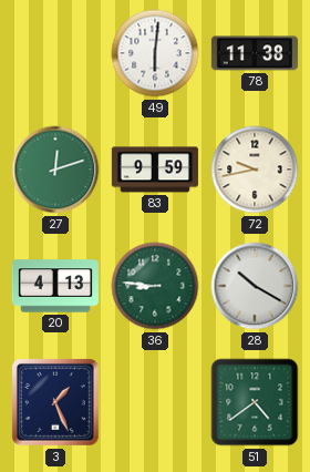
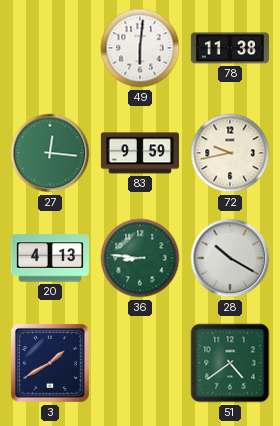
27: 12:12 -> 12:16
3: 1:26 -> 1:40
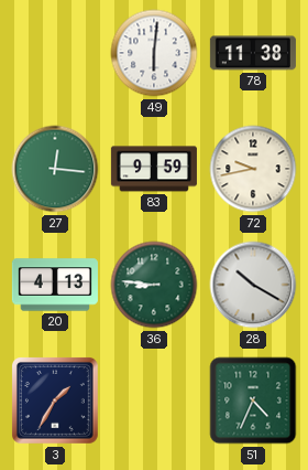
3: 1:40 -> 1:35
51: 4:39 -> 4:34
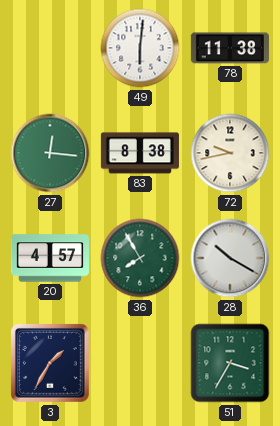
83: 9:59 -> 8:38
20: 4:13 -> 4:57
36: 8:46 -> 7:55
51: 4:34 -> 3:35
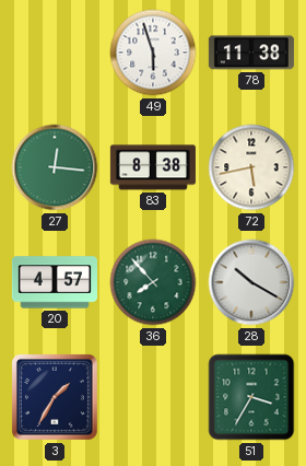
49: 6:01 -> 5:57
72: 9:43 -> 5:43
36: 7:55 -> 7:53
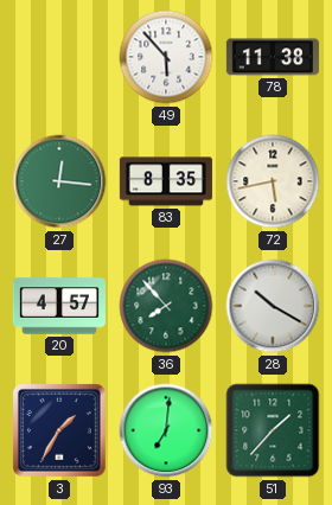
49: 5:57 -> 5:53
83: 8:38 -> 8:35
93: none -> 7:01
51: 3:35 -> 1:37
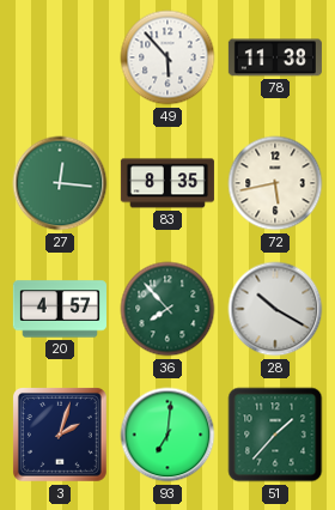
3: 1:35 -> 2:03
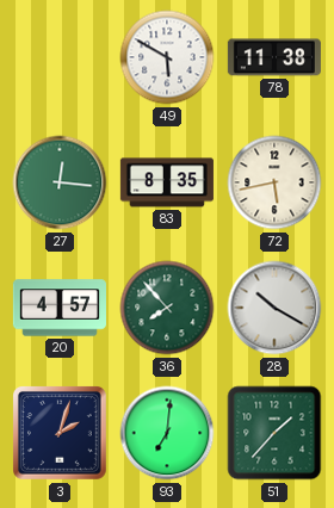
49: 5:53 -> 5:50
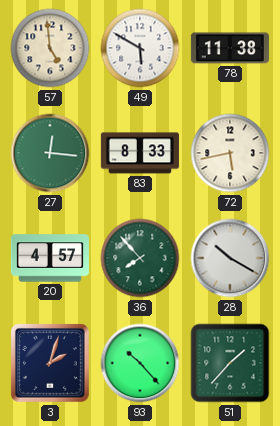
57: none -> 4:59
83: 8:35 -> 8:33
93: 7:01 -> 10:23
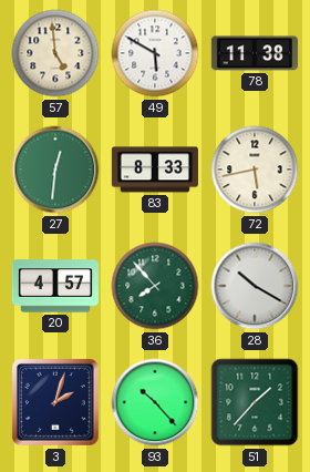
27: 12:16 -> 12:31
